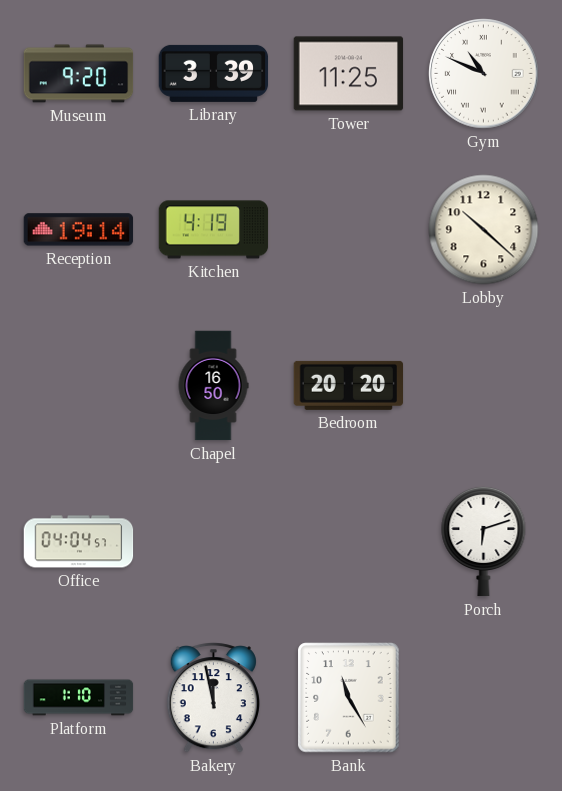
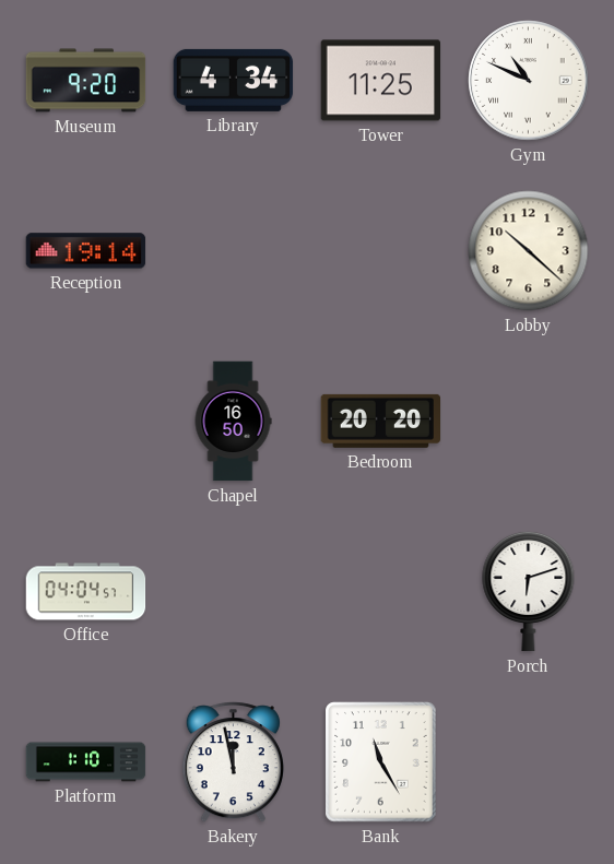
Library: 3:39 -> 4:34
Kitchen: 4:19 -> none
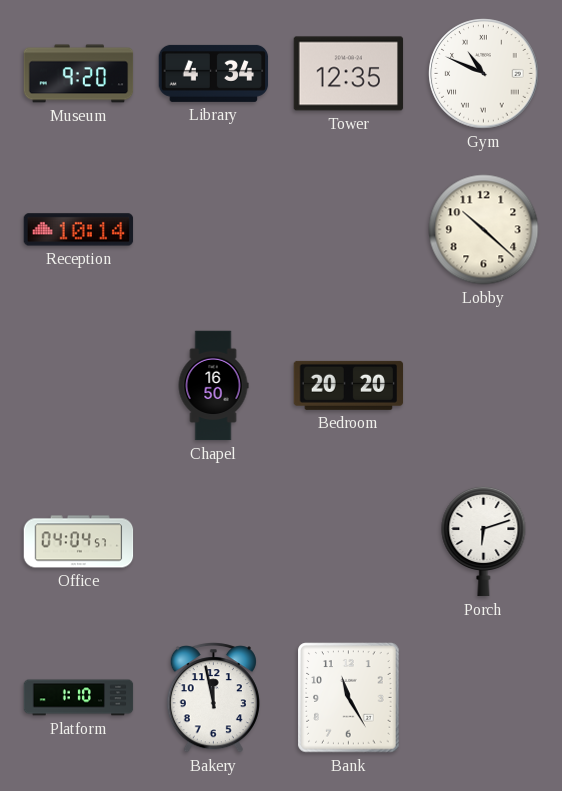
Tower: 11:25 -> 12:35
Reception: 19:14 -> 10:14
